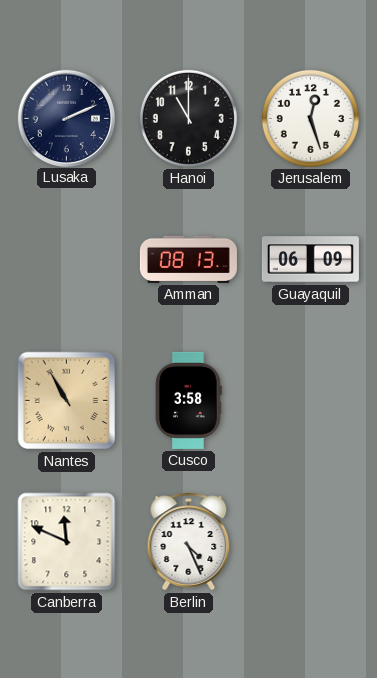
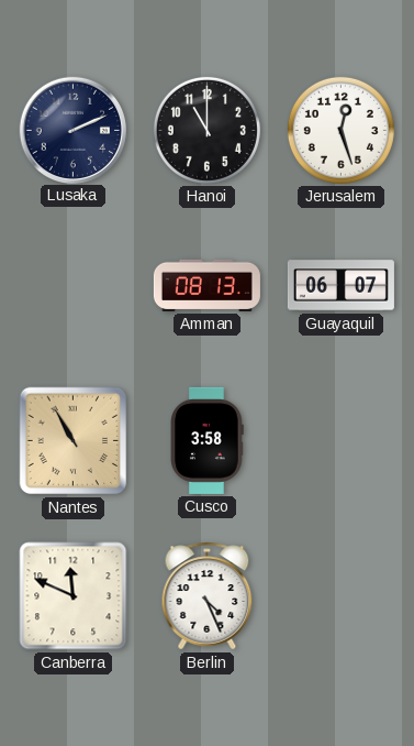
Guayaquil: 06:09 -> 06:07
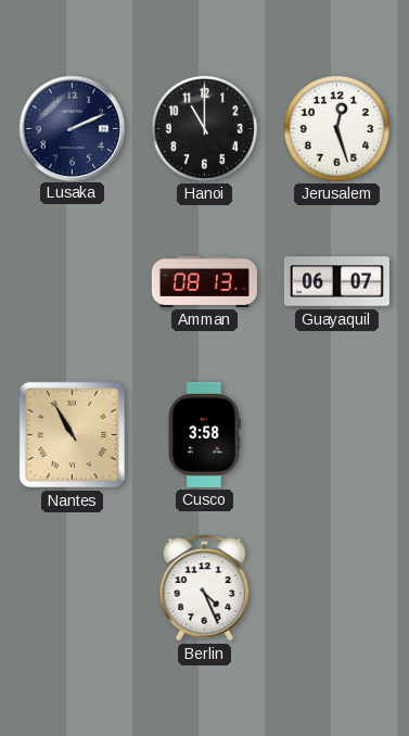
Canberra: 11:49 -> none
